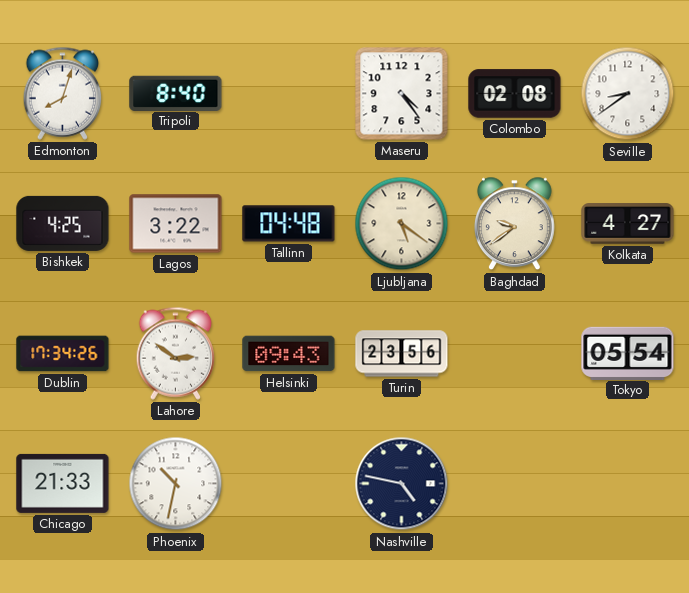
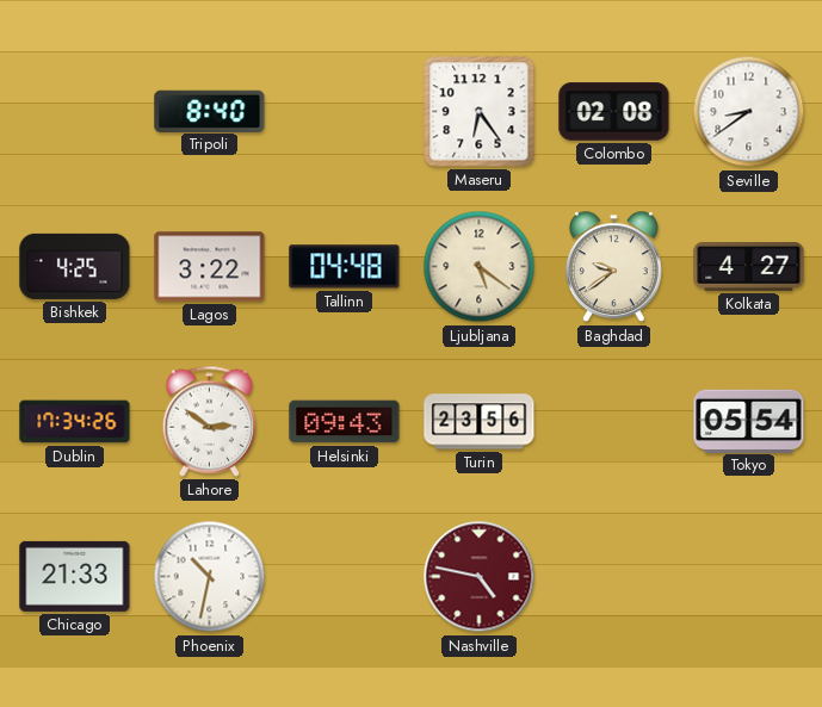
Edmonton: 8:03 -> none
Maseru: 4:24 -> 6:24
Nashville dial: navy -> burgundy
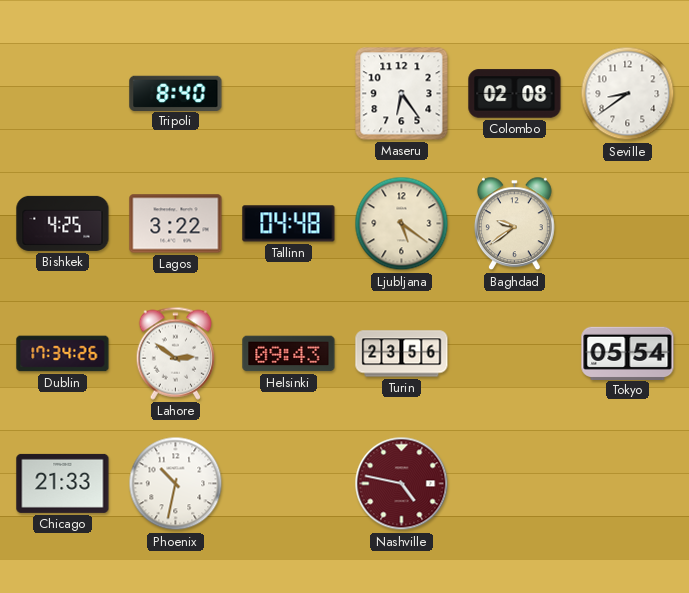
Kolkata: 4:27 -> none
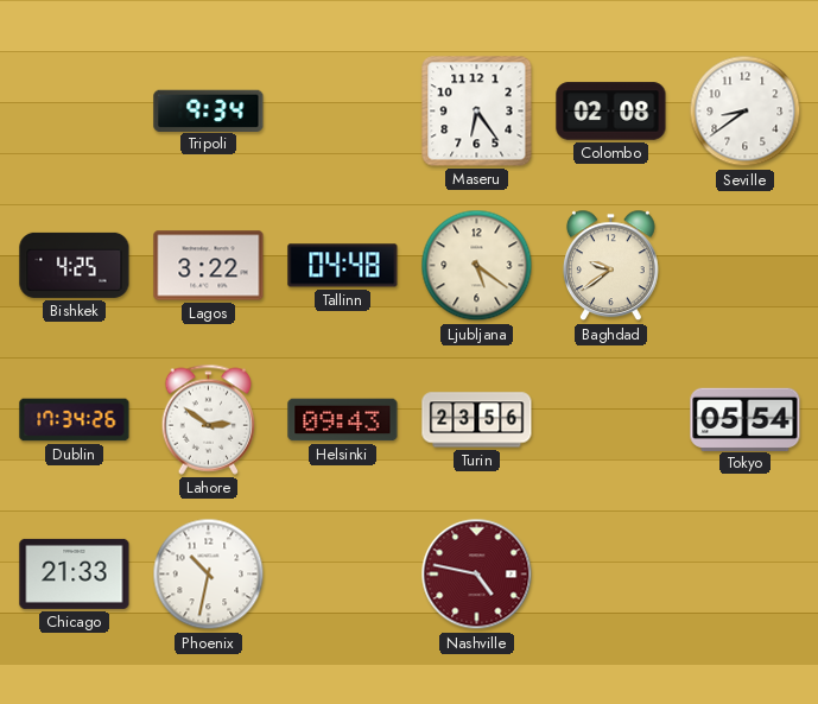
Tripoli: 8:40 -> 9:34
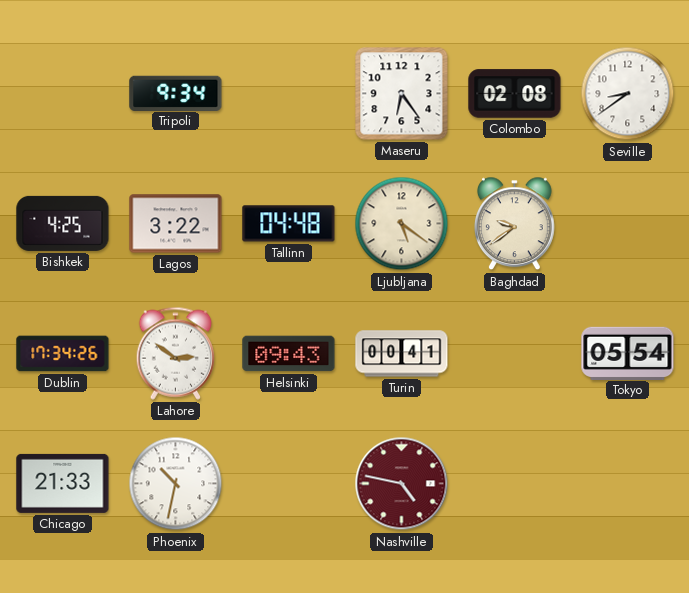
Turin: 23:56 -> 00:41
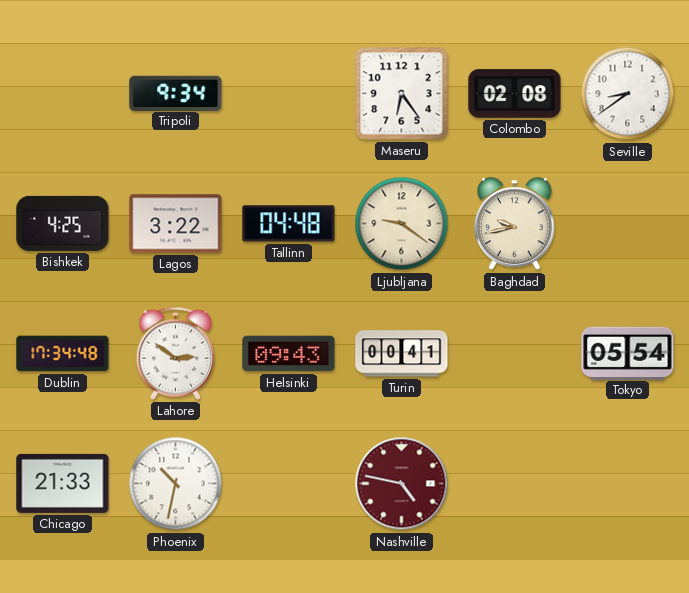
Ljubljana: 5:21 -> 9:21
Baghdad: 9:39 -> 9:43
Dublin: 17:34:26 -> 17:34:48
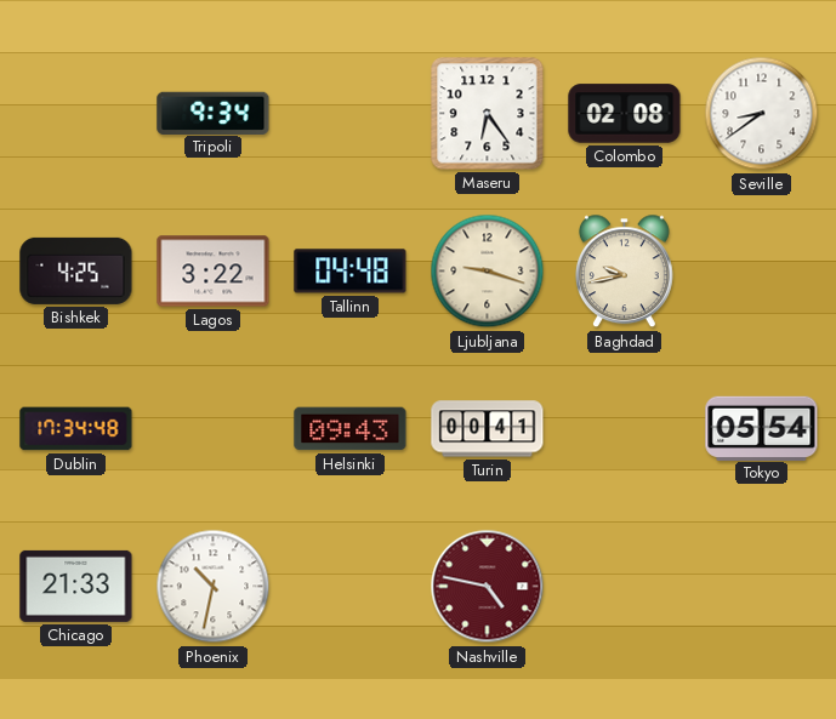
Ljubljana: 9:21 -> 9:18
Lahore: 2:51 -> none
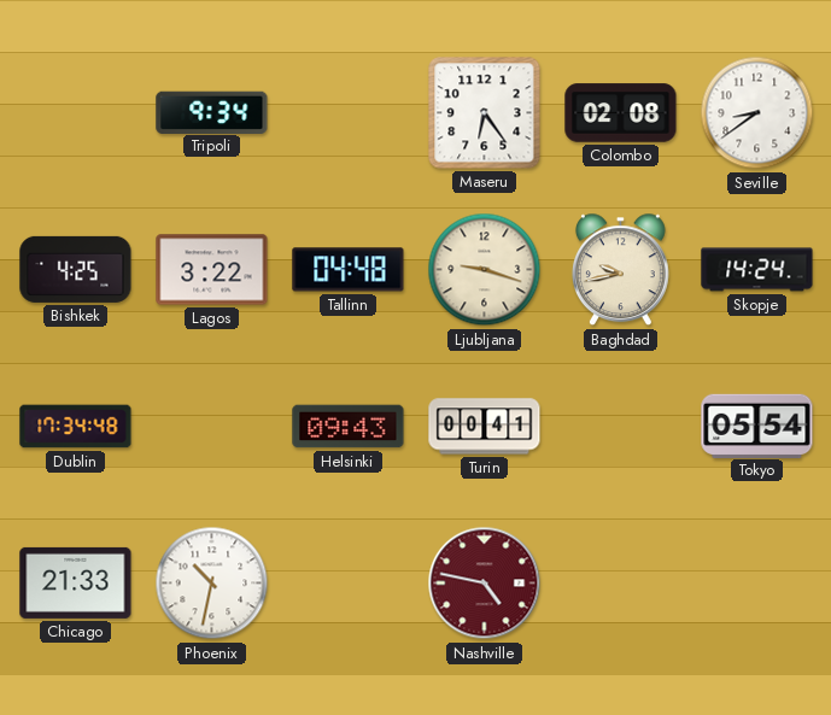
Skopje: none -> 14:24
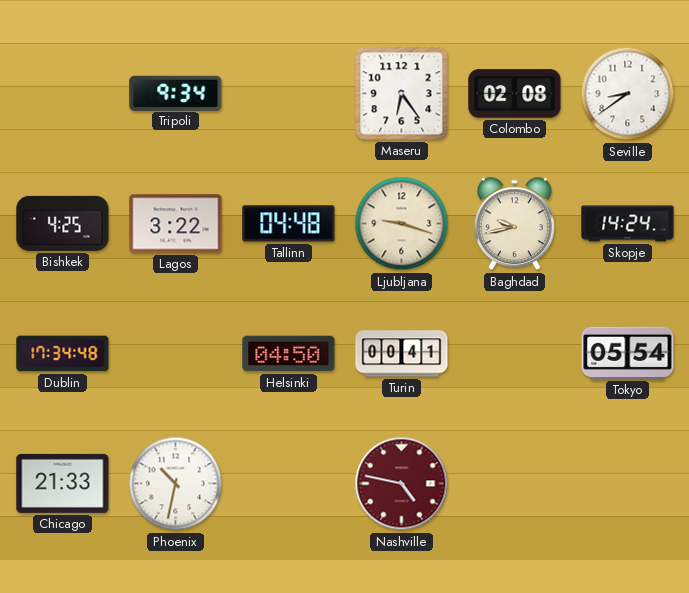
Helsinki: 09:43 -> 04:50
